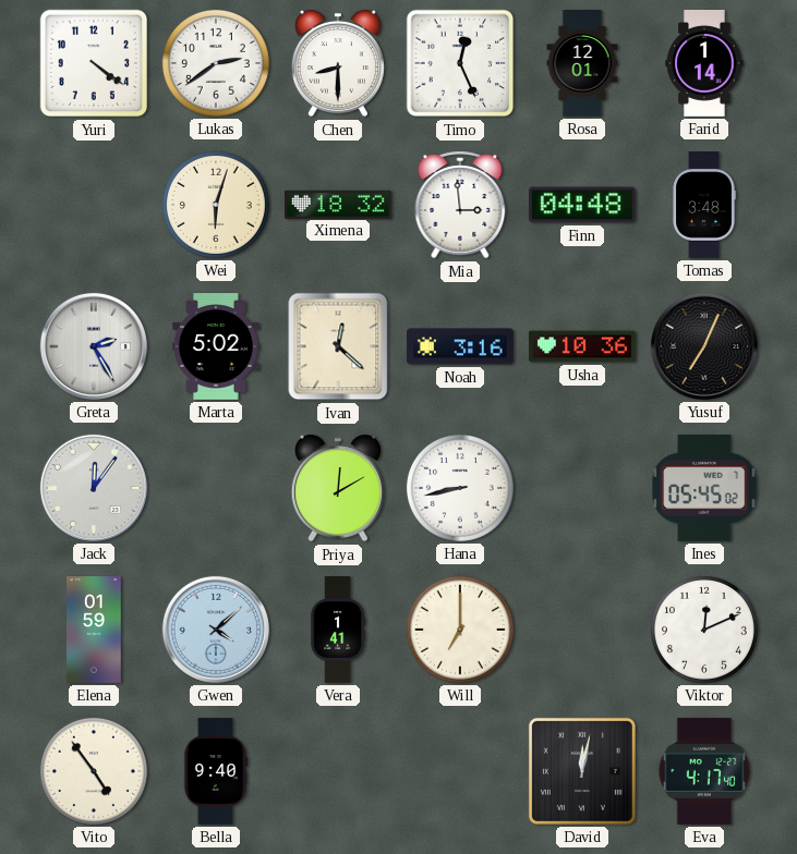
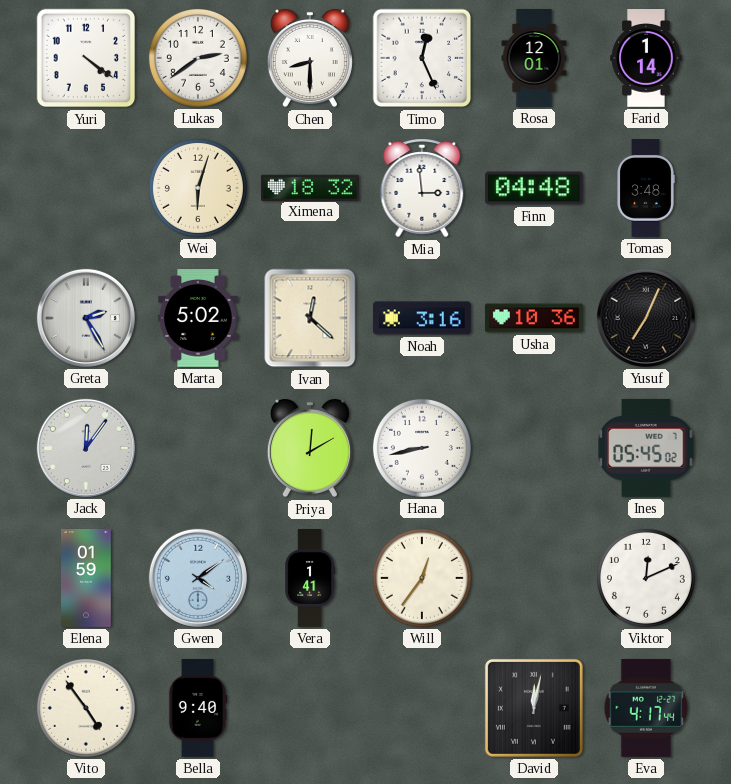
Gwen: 4:08 -> 4:09
Will: 7:00 -> 12:36
Eva: 4:17:40 -> 4:17:44
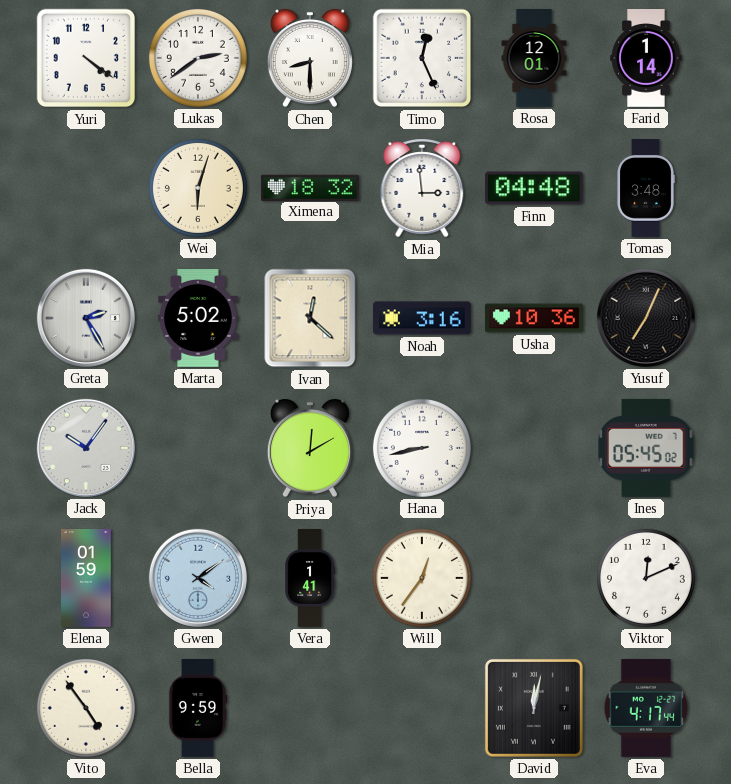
Jack: 12:06 -> 10:06
Bella: 9:40 -> 9:59
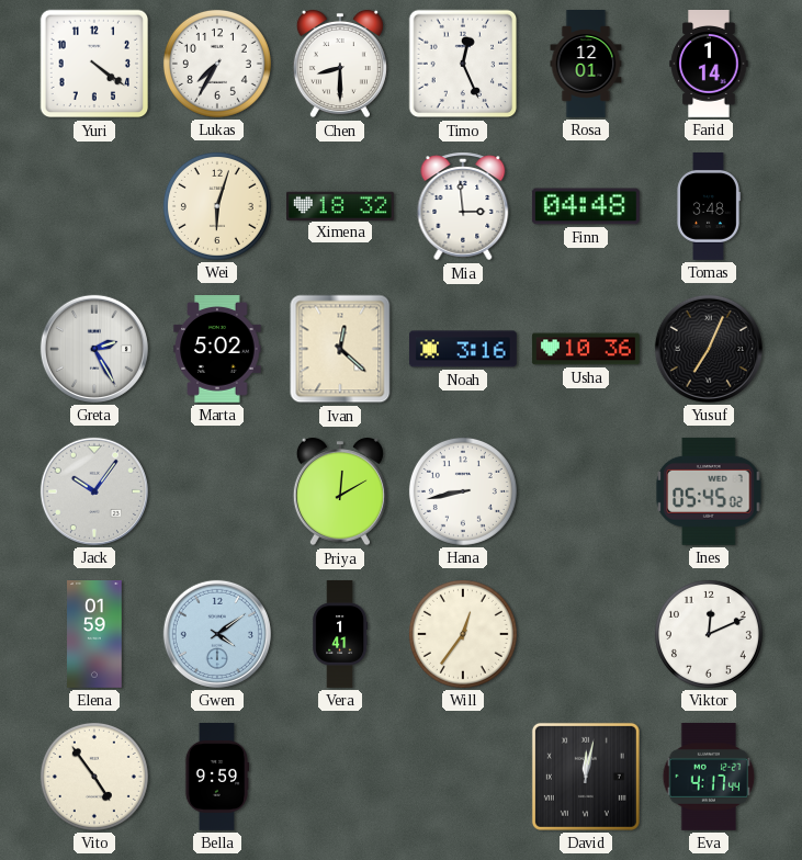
Lukas: 2:39 -> 7:35
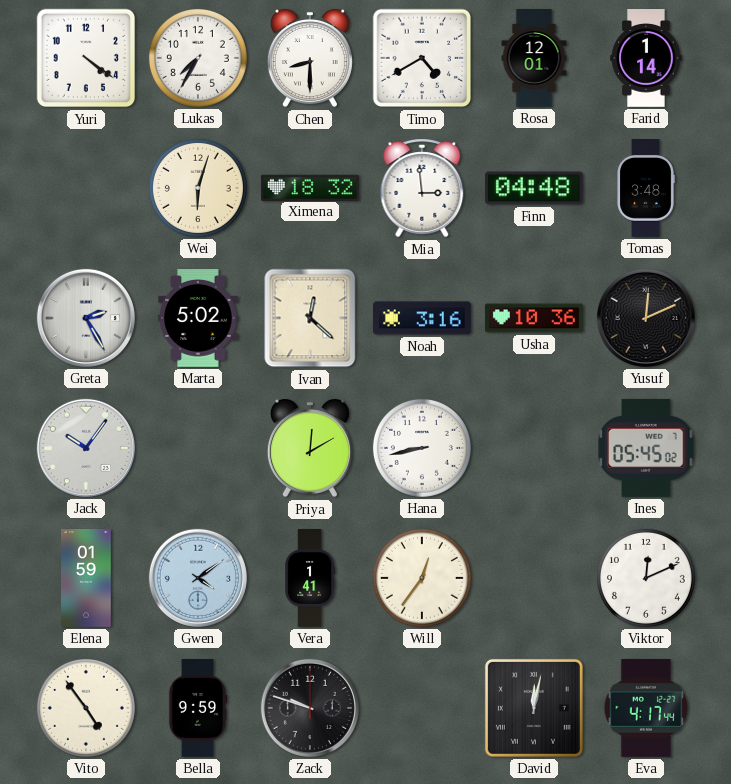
Timo: 12:26 -> 4:40
Yusuf: 7:04 -> 12:11
Zack: none -> 9:48
